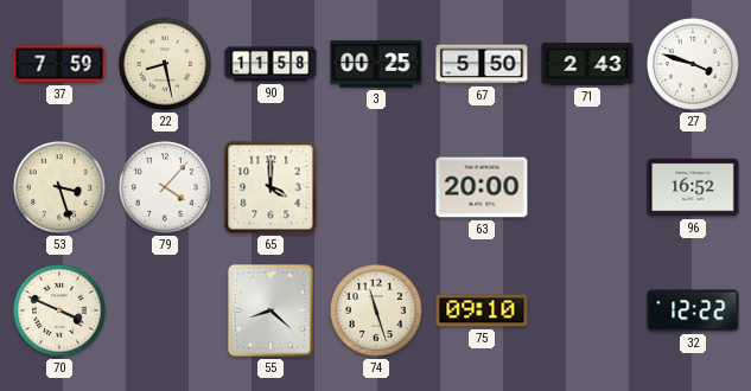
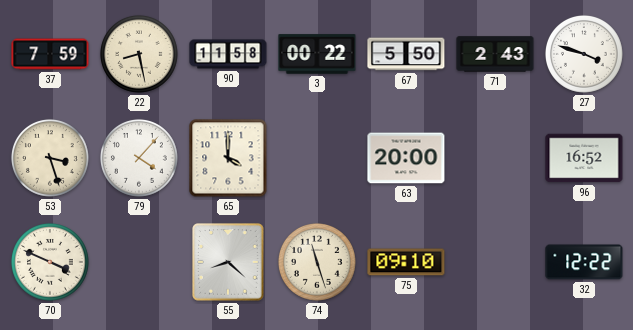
3: 00:25 -> 00:22
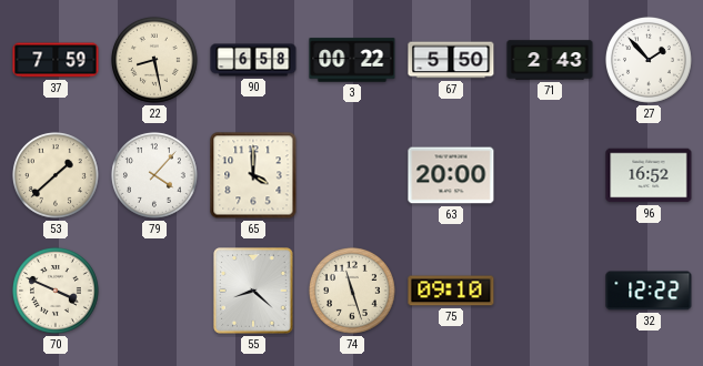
90: 11:58 -> 6:58
27: 3:48 -> 1:53
53: 3:27 -> 1:38
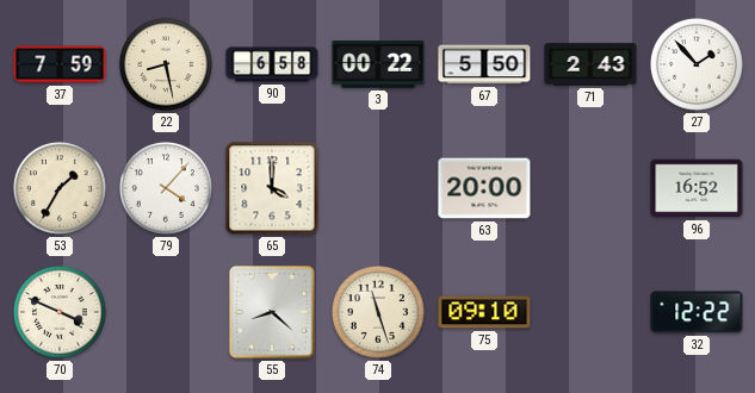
53: 1:38 -> 1:35
